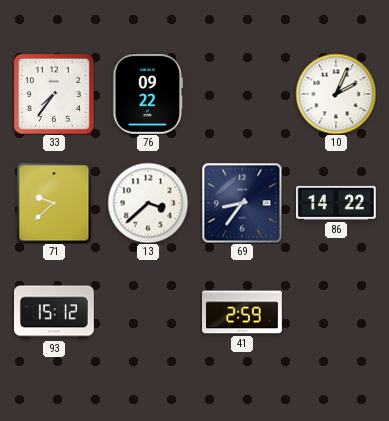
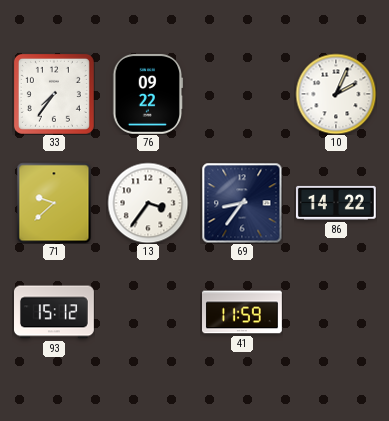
13: 3:38 -> 3:36
41: 2:59 -> 11:59
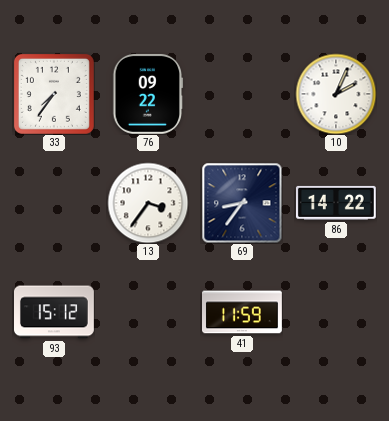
71: 9:38 -> none
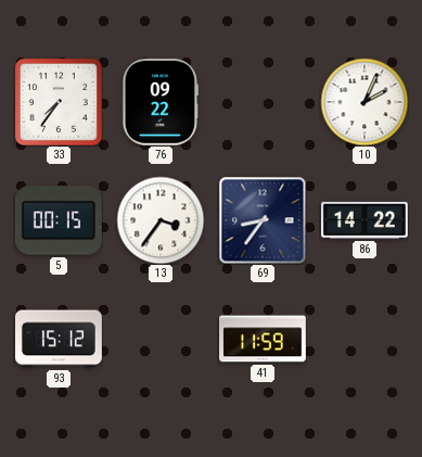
5: none -> 00:15
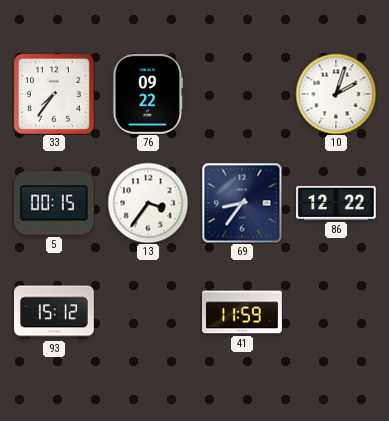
10: 2:04 -> 2:03
86: 14:22 -> 12:22
